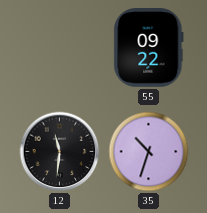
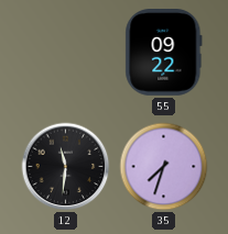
35: 10:33 -> 7:33
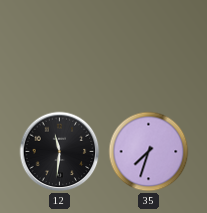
55: 09:22 -> none
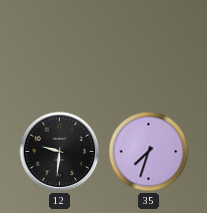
12: 11:31 -> 9:31
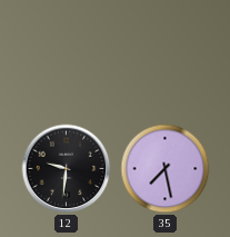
35: 7:33 -> 7:28
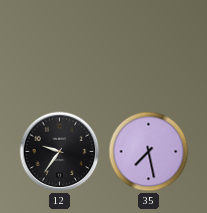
12: 9:31 -> 9:36
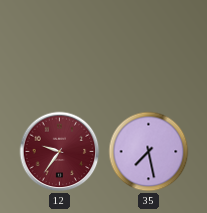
12 dial: black -> burgundy
